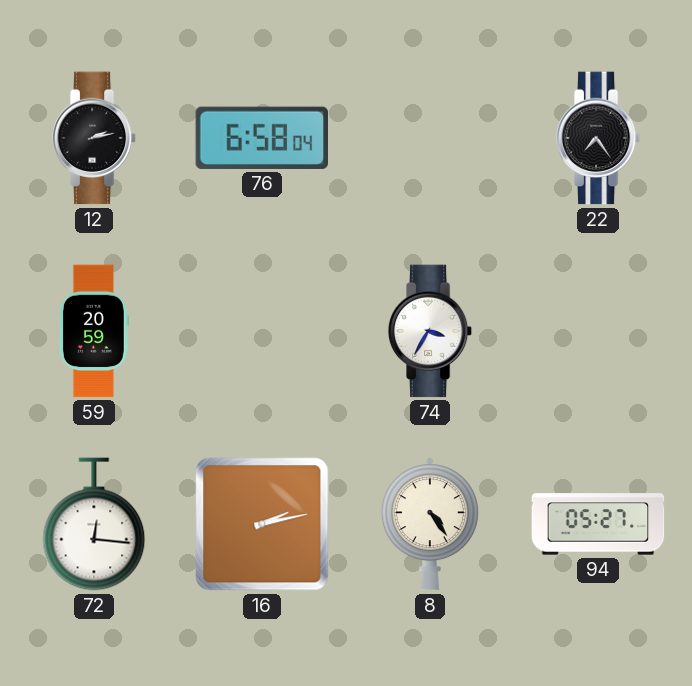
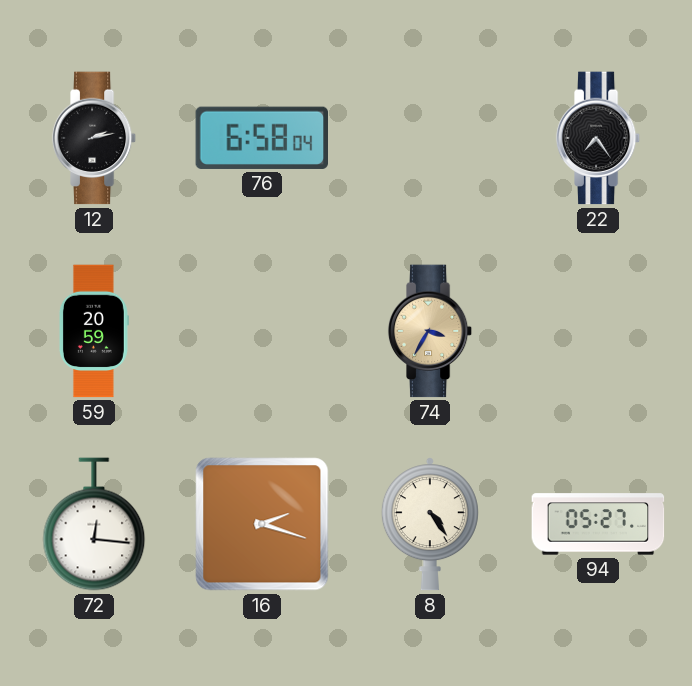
74 dial: white -> champagne
16: 2:13 -> 2:18
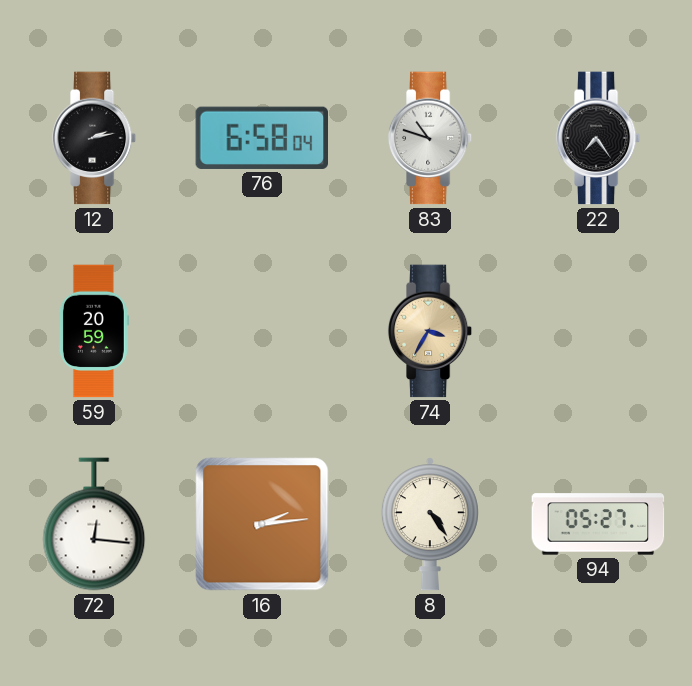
83: none -> 10:48
16: 2:18 -> 2:14
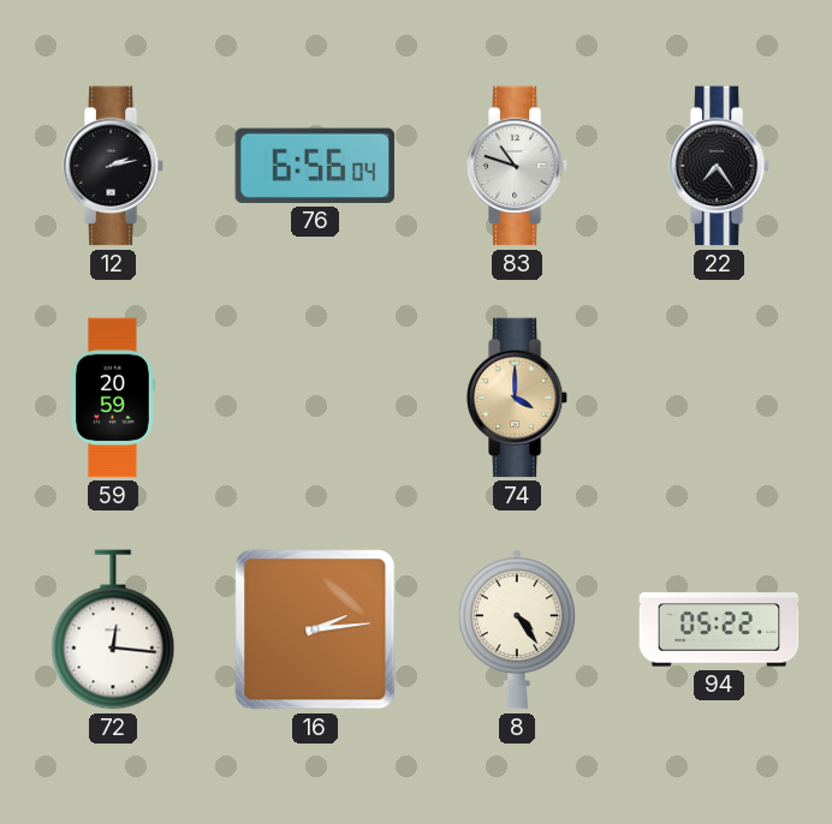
76: 6:58 -> 6:56
74: 3:35 -> 4:00
94: 05:27 -> 05:22
